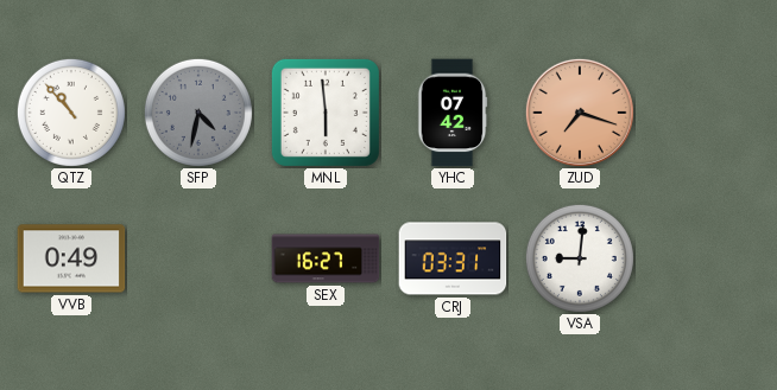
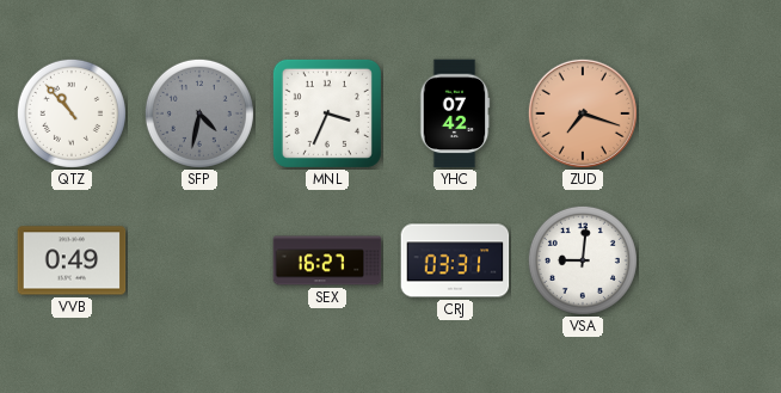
MNL: 5:59 -> 3:34
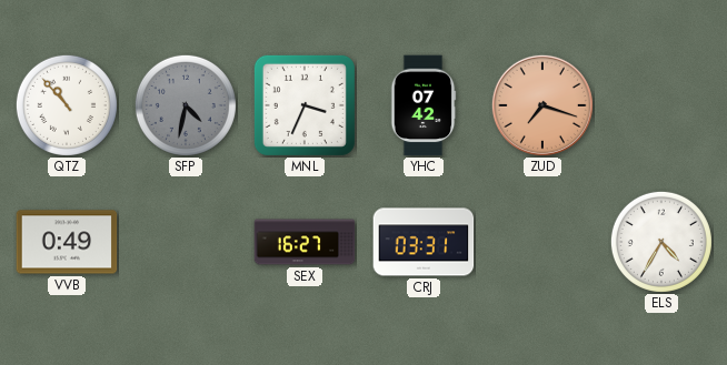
VSA: 9:01 -> none
ELS: none -> 4:35
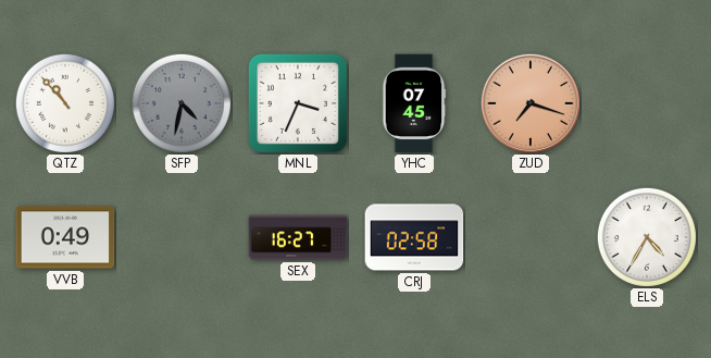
YHC: 07:42 -> 07:45
CRJ: 03:31 -> 02:58
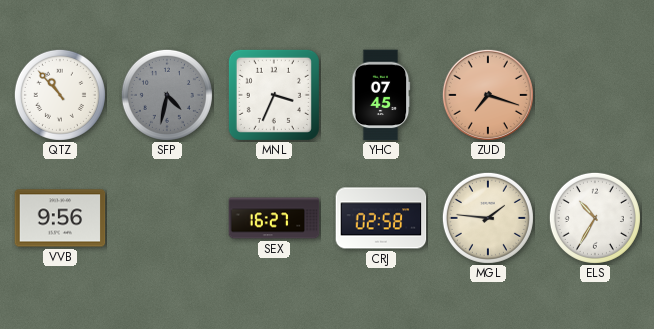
VVB: 0:49 -> 9:56
MGL: none -> 1:46
ELS: 4:35 -> 10:35
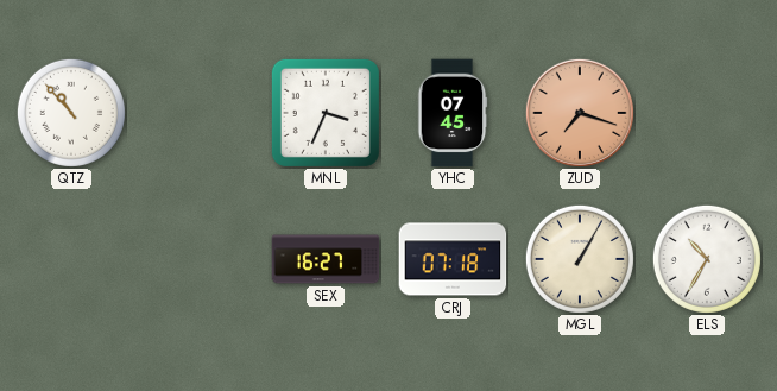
SFP: 4:32 -> none
VVB: 9:56 -> none
CRJ: 02:58 -> 07:18
MGL: 1:46 -> 1:05
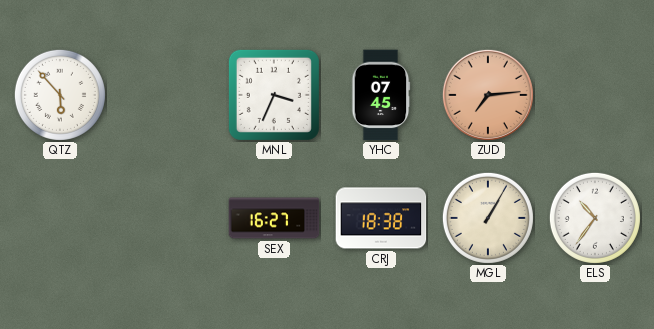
QTZ: 10:53 -> 5:53
ZUD: 7:18 -> 7:14
CRJ: 07:18 -> 18:38
ELS: 10:35 -> 10:36
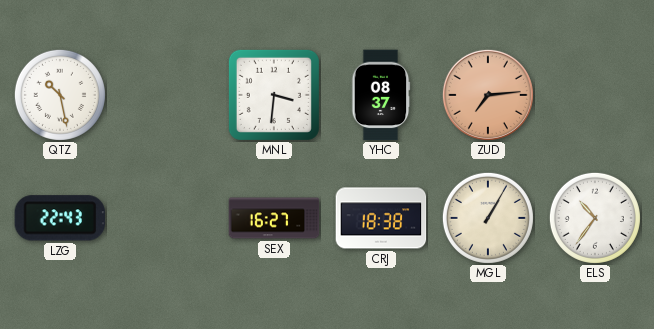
QTZ: 5:53 -> 10:28
MNL: 3:34 -> 3:31
YHC: 07:45 -> 08:37
LZG: none -> 22:43
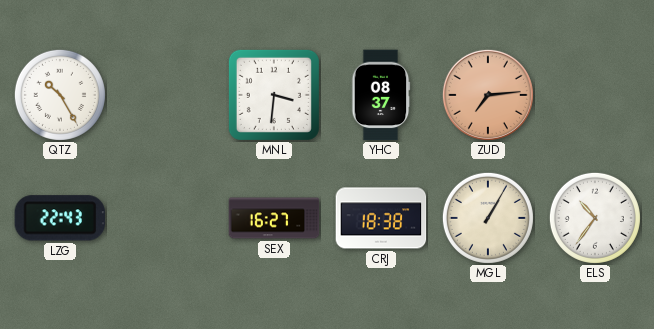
QTZ: 10:28 -> 10:25
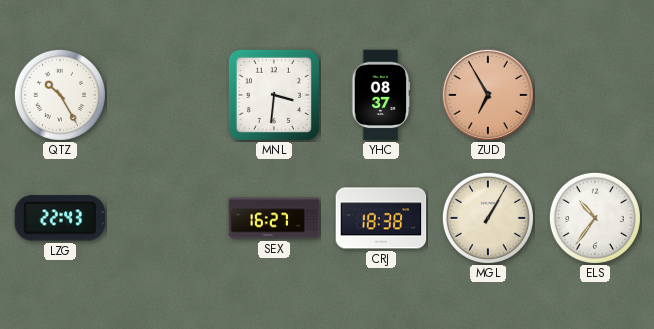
ZUD: 7:14 -> 6:55
